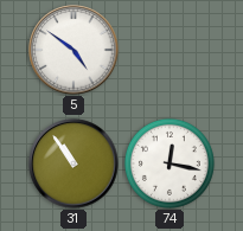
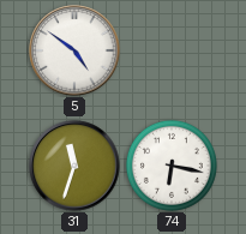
31: 10:54 -> 11:33
74: 12:17 -> 6:17
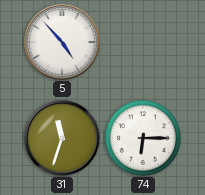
5: 4:51 -> 4:53
74: 6:17 -> 6:15
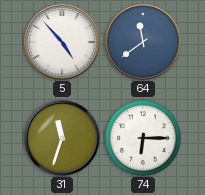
64: none -> 11:39
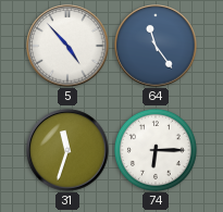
64: 11:39 -> 11:24
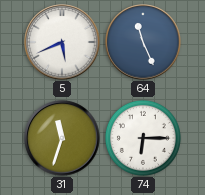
5: 4:53 -> 5:41
64: 11:24 -> 11:26
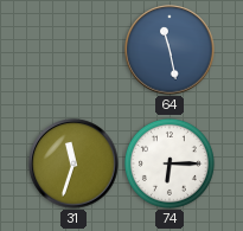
5: 5:41 -> none
64: 11:26 -> 11:28
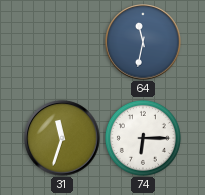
64: 11:28 -> 11:32
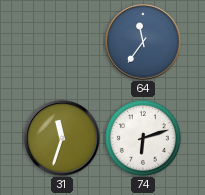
64: 11:32 -> 11:36
74: 6:15 -> 6:12
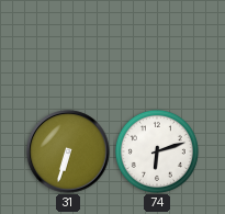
64: 11:36 -> none
31: 11:33 -> 6:33
